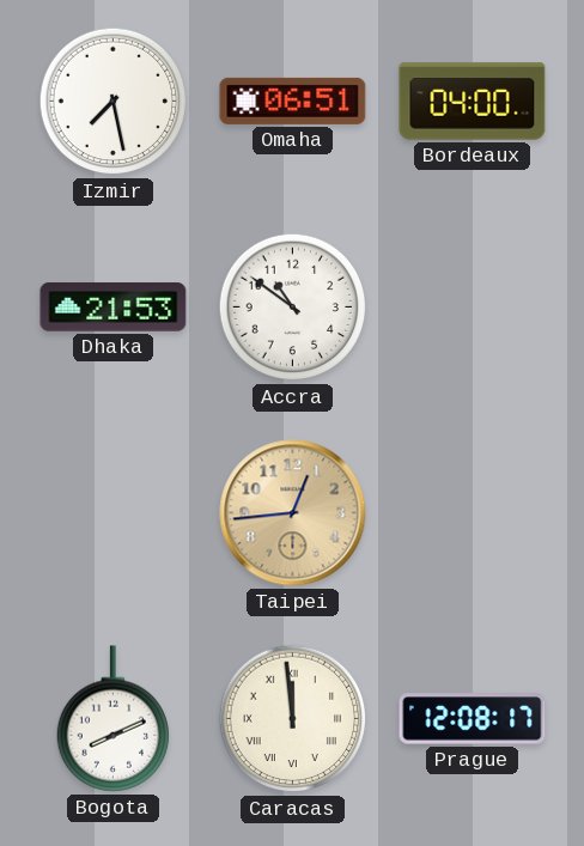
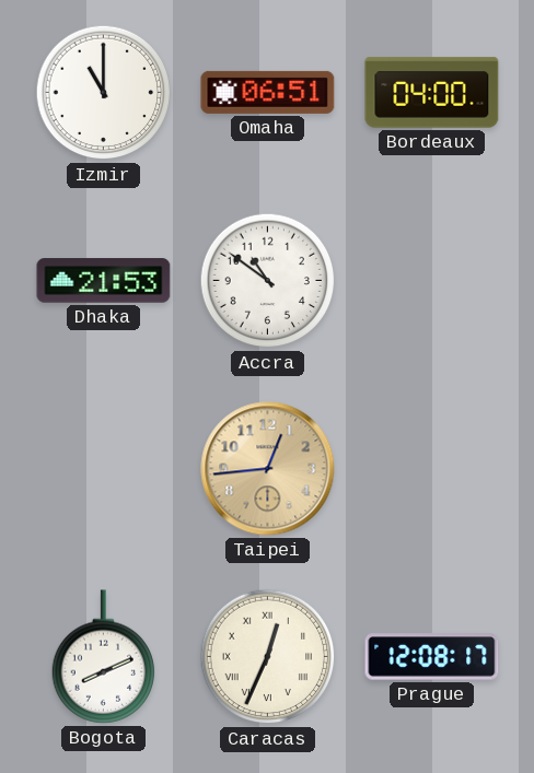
Izmir: 7:28 -> 11:00
Caracas: 11:59 -> 12:34
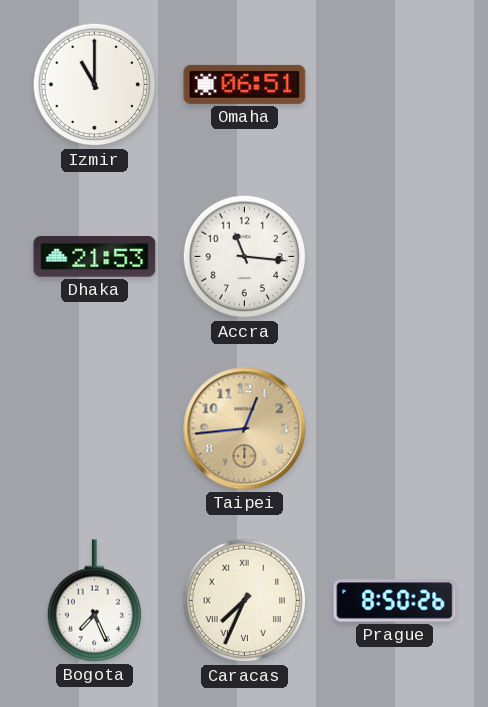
Bordeaux: 04:00 -> none
Accra: 10:51 -> 11:16
Bogota: 8:11 -> 7:26
Caracas: 12:34 -> 7:34
Prague: 12:08 -> 8:50
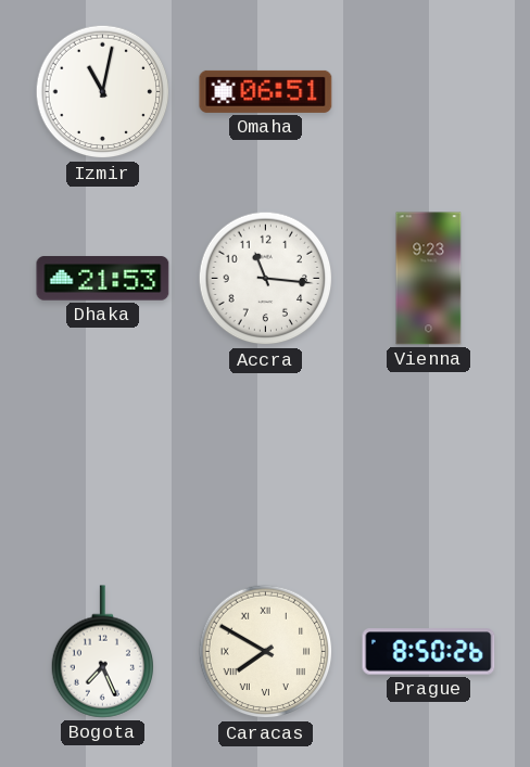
Izmir: 11:00 -> 11:02
Vienna: none -> 9:23
Taipei: 12:44 -> none
Caracas: 7:34 -> 7:50
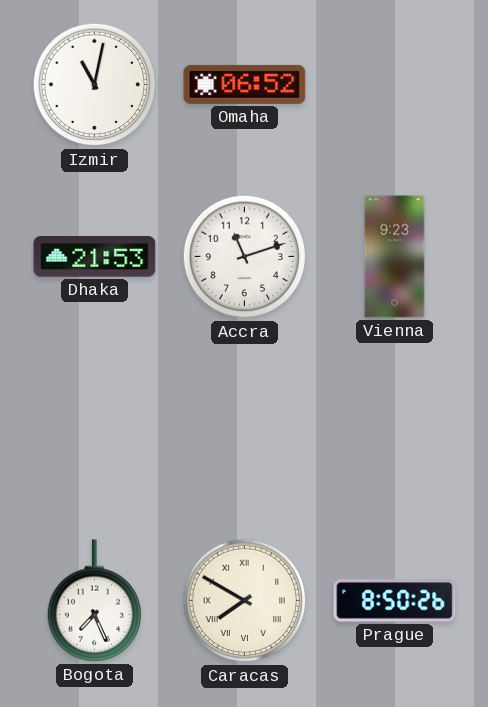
Omaha: 06:51 -> 06:52
Accra: 11:16 -> 11:12
